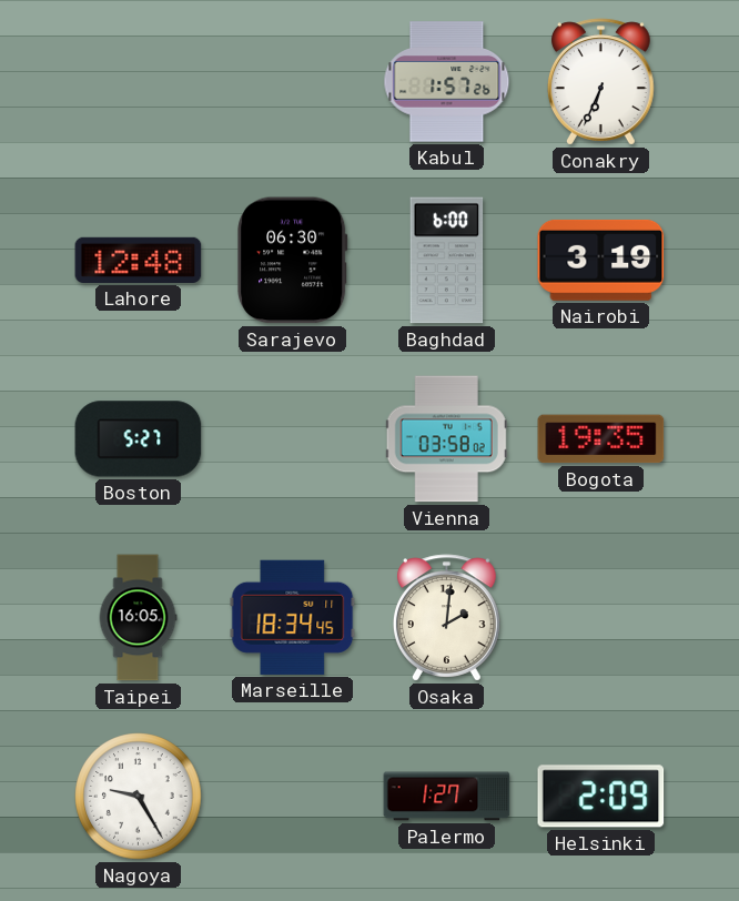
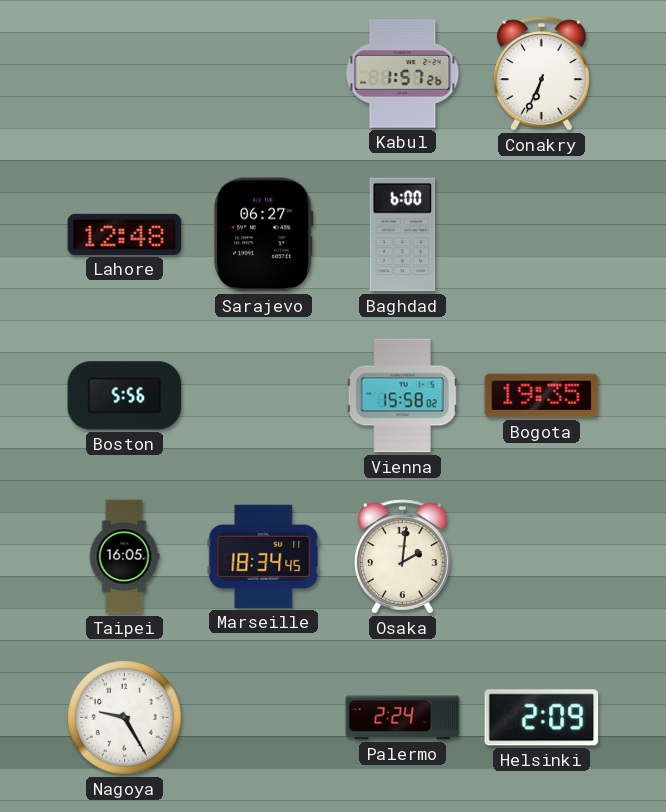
Sarajevo: 06:30 -> 06:27
Nairobi: 3:19 -> none
Boston: 5:27 -> 5:56
Vienna: 03:58 -> 15:58
Palermo: 1:27 -> 2:24
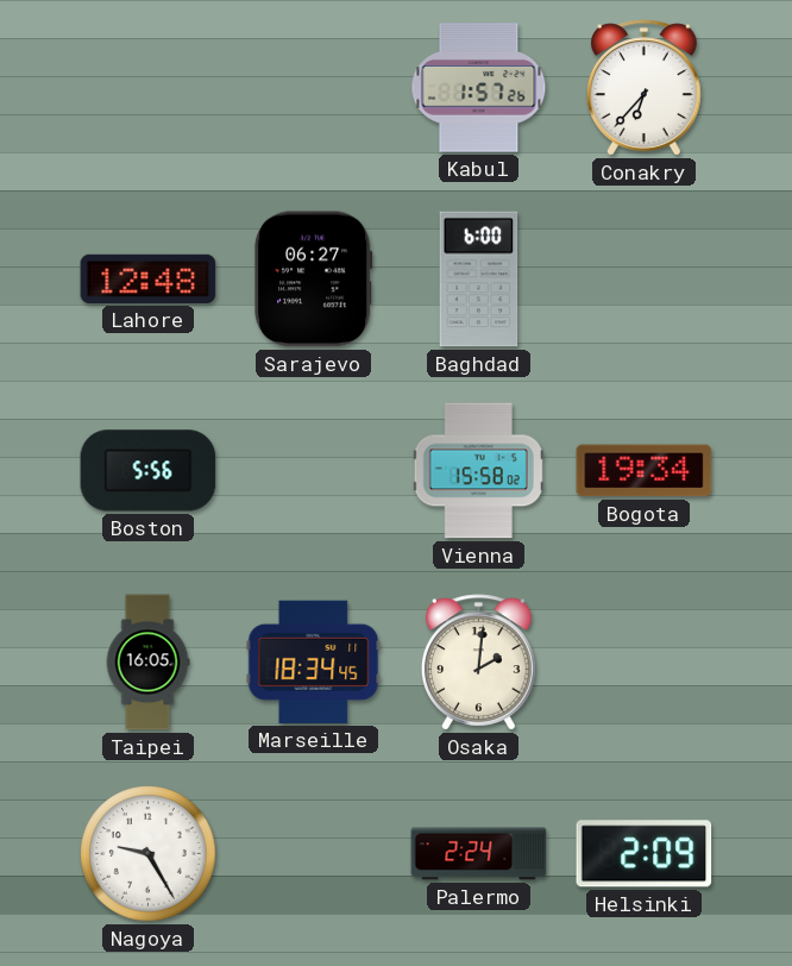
Conakry: 6:34 -> 6:37
Bogota: 19:35 -> 19:34
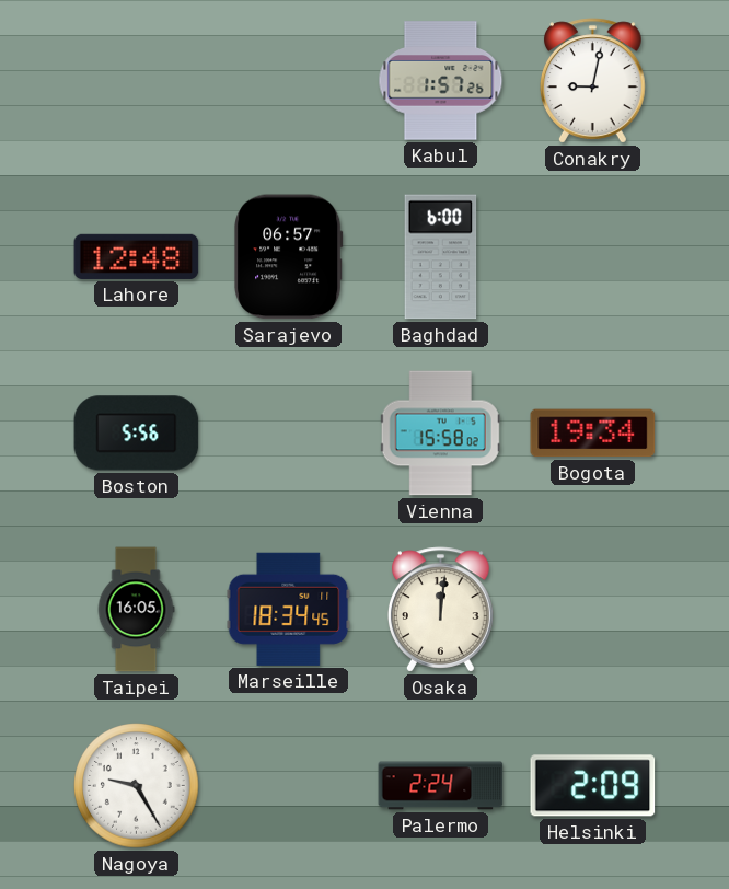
Conakry: 6:37 -> 9:02
Sarajevo: 06:27 -> 06:57
Osaka: 2:01 -> 12:01
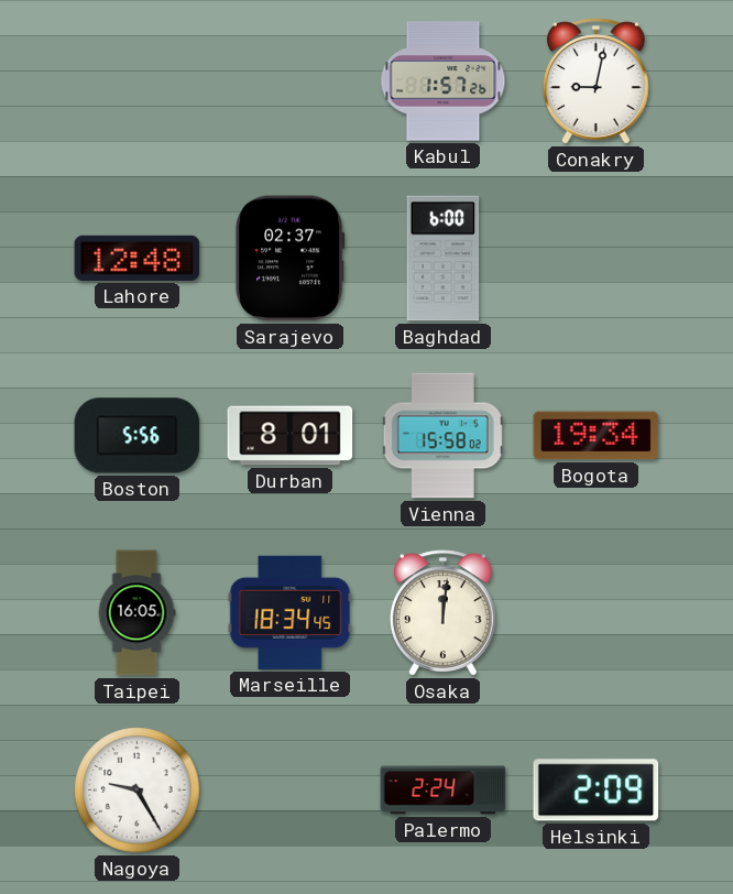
Sarajevo: 06:57 -> 02:37
Durban: none -> 8:01
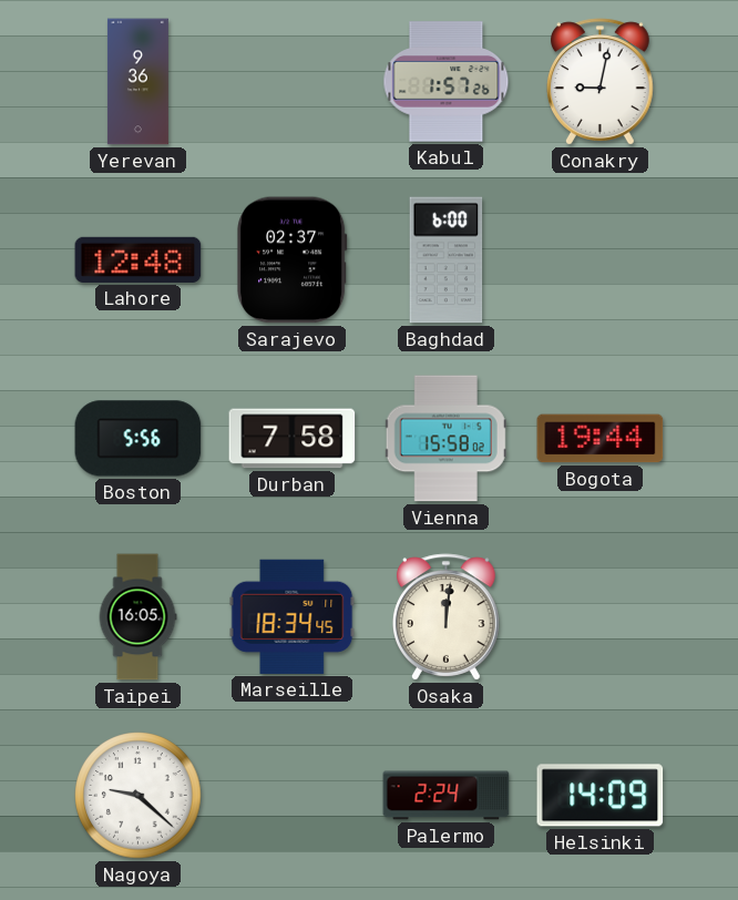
Yerevan: none -> 9:36
Durban: 8:01 -> 7:58
Bogota: 19:34 -> 19:44
Nagoya: 9:25 -> 9:22
Helsinki: 2:09 -> 14:09
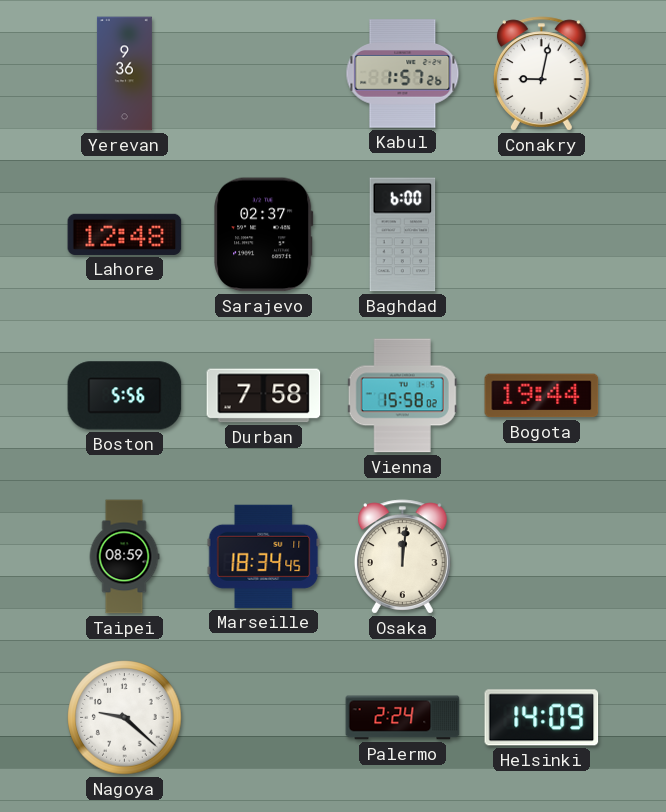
Taipei: 16:05 -> 08:59
